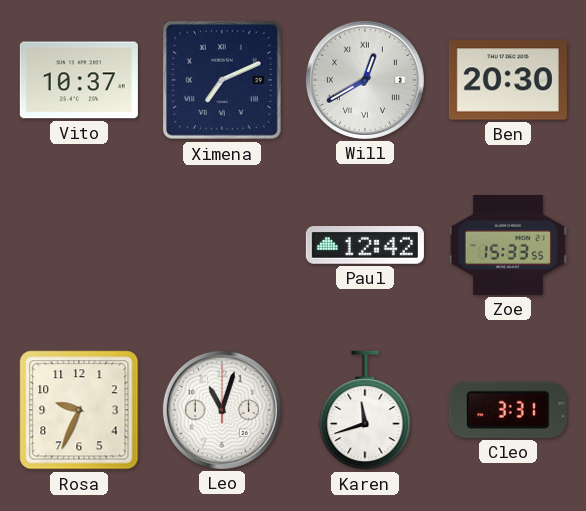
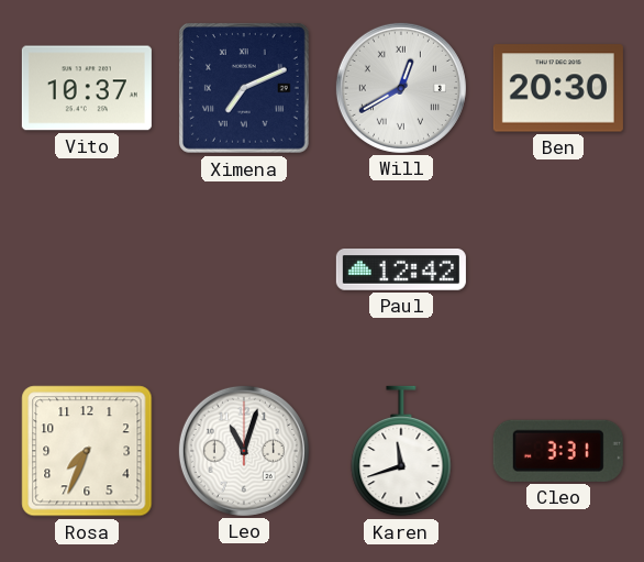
Zoe: 15:33 -> none
Rosa: 9:34 -> 7:34
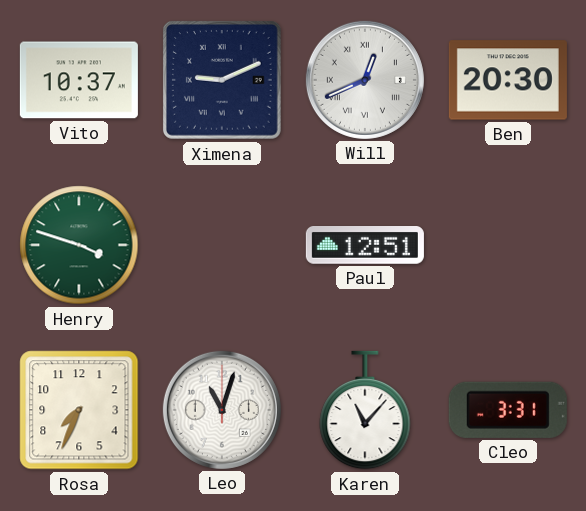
Ximena: 7:11 -> 9:11
Will: 12:40 -> 12:41
Henry: none -> 3:48
Paul: 12:42 -> 12:51
Karen: 11:42 -> 11:07
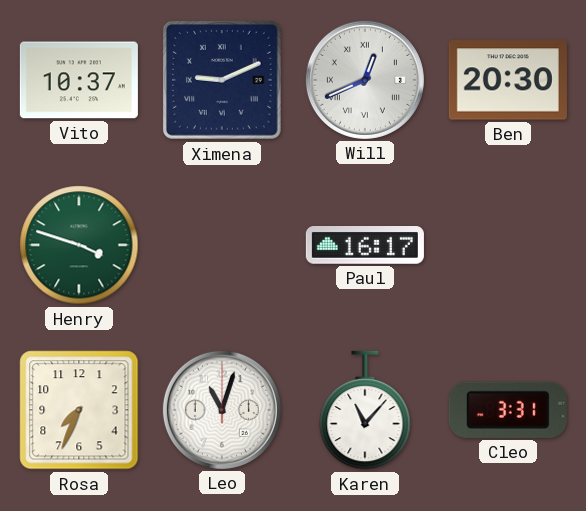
Paul: 12:51 -> 16:17
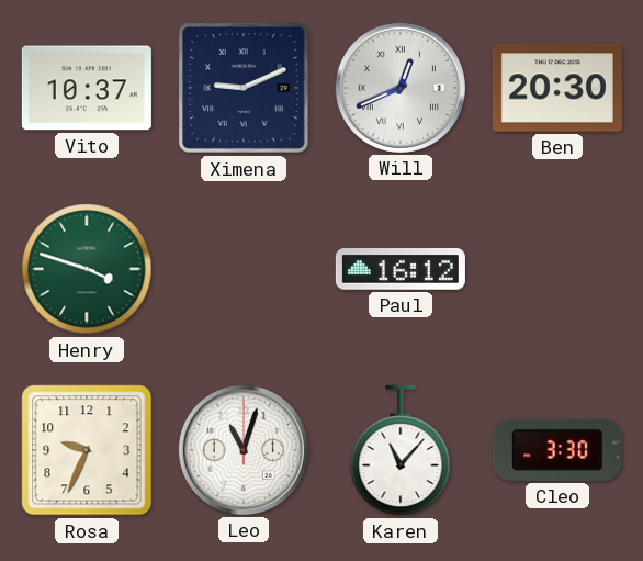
Paul: 16:17 -> 16:12
Rosa: 7:34 -> 9:34
Cleo: 3:31 -> 3:30
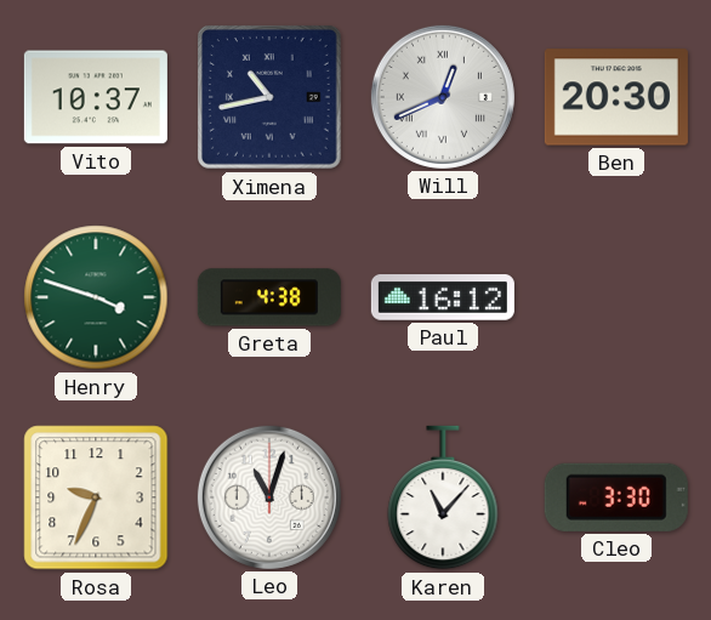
Ximena: 9:11 -> 10:43
Greta: none -> 4:38
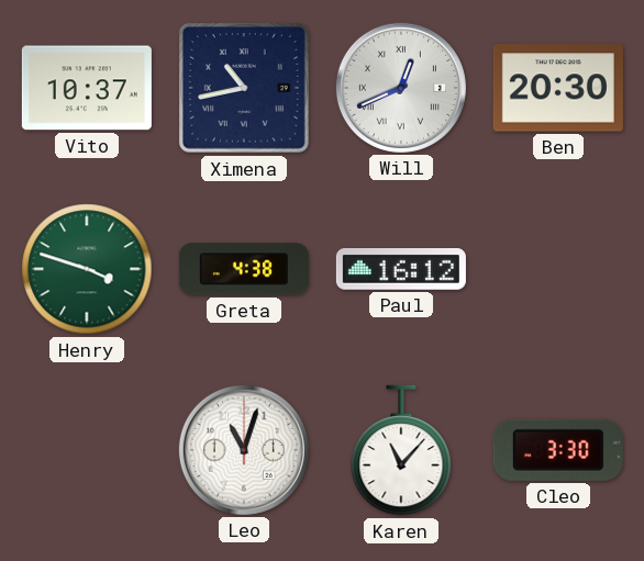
Rosa: 9:34 -> none
